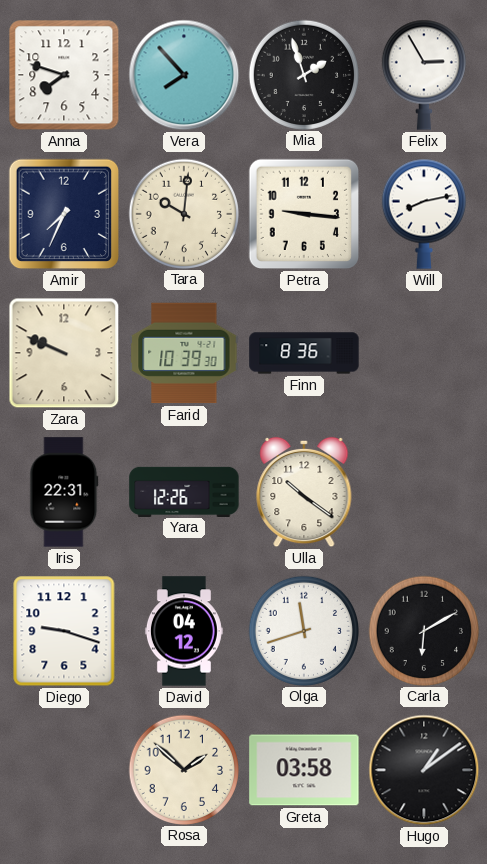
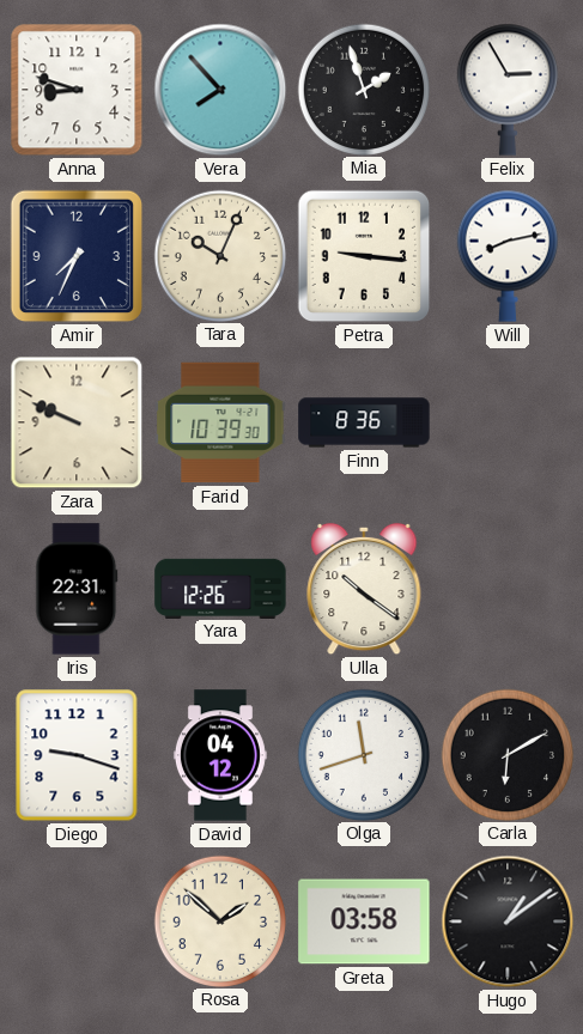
Anna: 7:48 -> 8:48
Tara: 10:01 -> 10:04
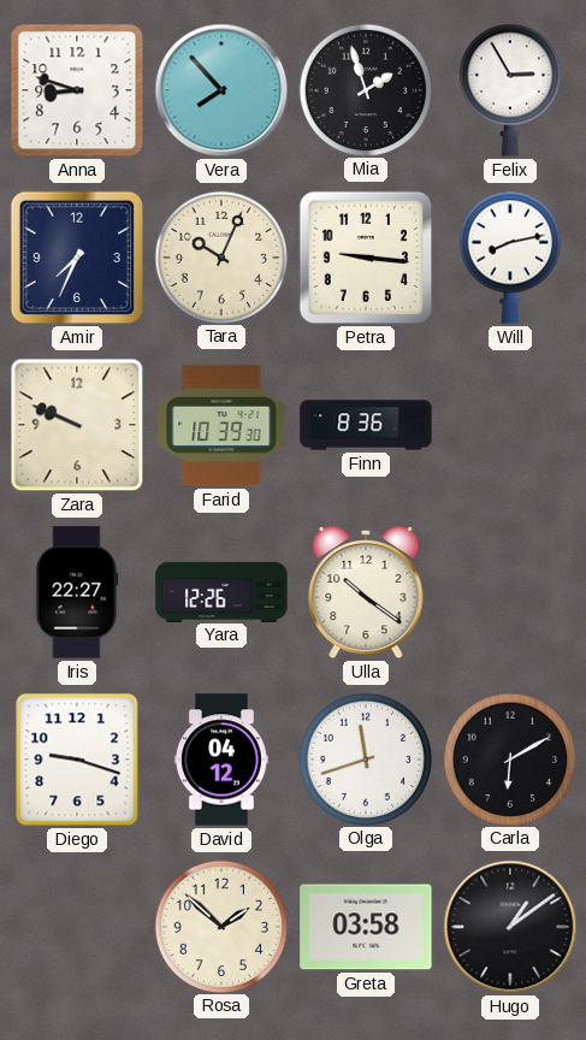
Iris: 22:31 -> 22:27
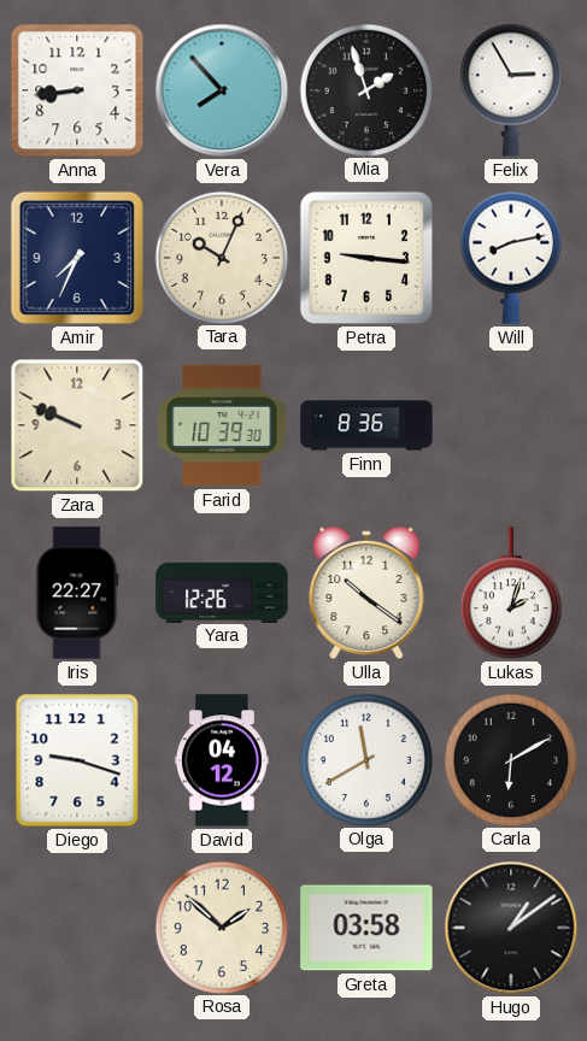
Anna: 8:48 -> 8:44
Lukas: none -> 2:03
Olga: 11:42 -> 11:40
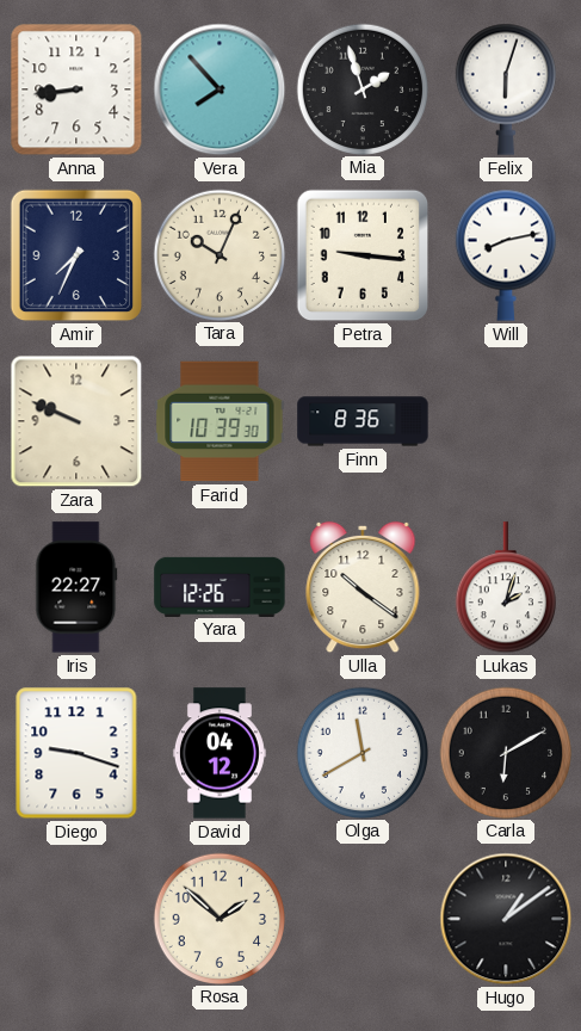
Felix: 2:55 -> 6:03
Greta: 03:58 -> none
